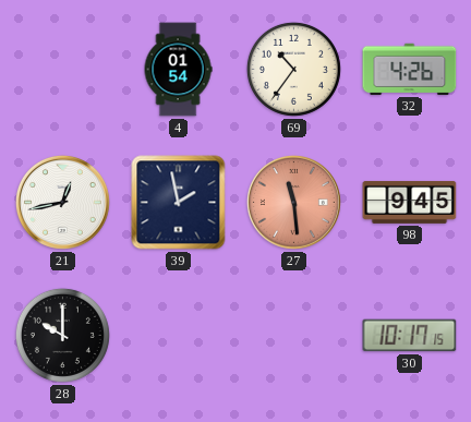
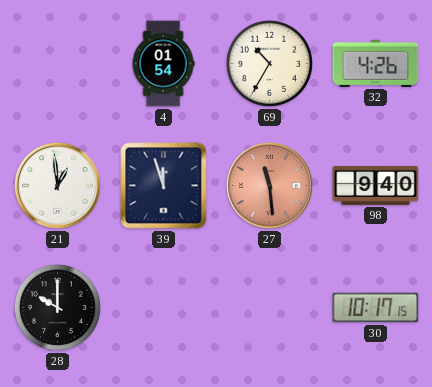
69: 10:36 -> 10:35
21: 12:43 -> 12:59
39: 1:58 -> 11:57
98: 9:45 -> 9:40
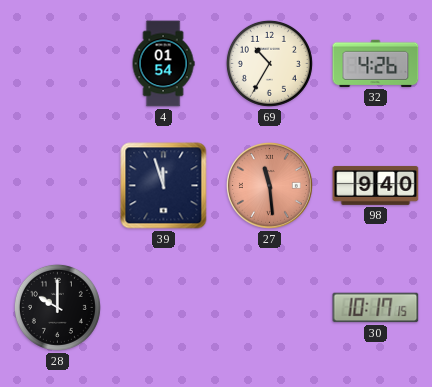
21: 12:59 -> none
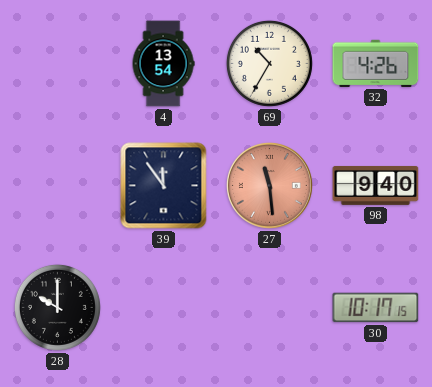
4: 01:54 -> 13:54
39: 11:57 -> 11:54
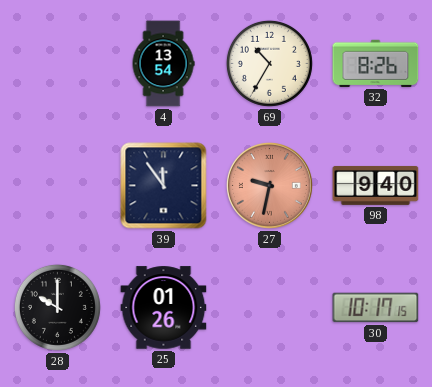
32: 4:26 -> 8:26
27: 11:29 -> 9:32
25: none -> 01:26
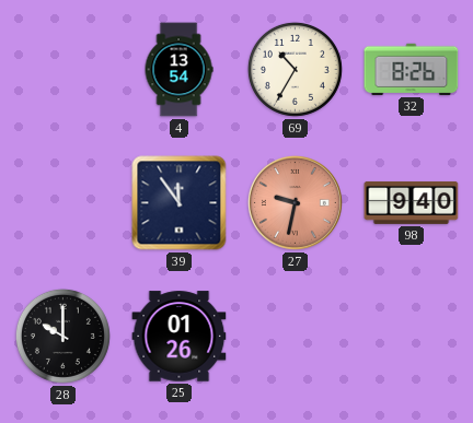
30: 10:17 -> none
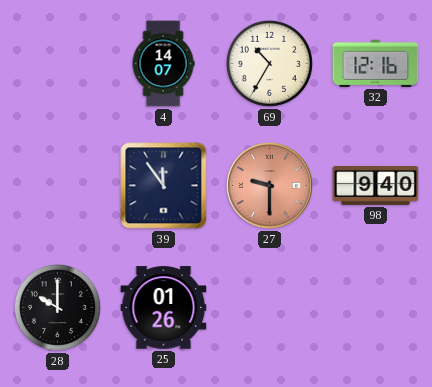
4: 13:54 -> 14:07
32: 8:26 -> 12:16
27: 9:32 -> 9:30
